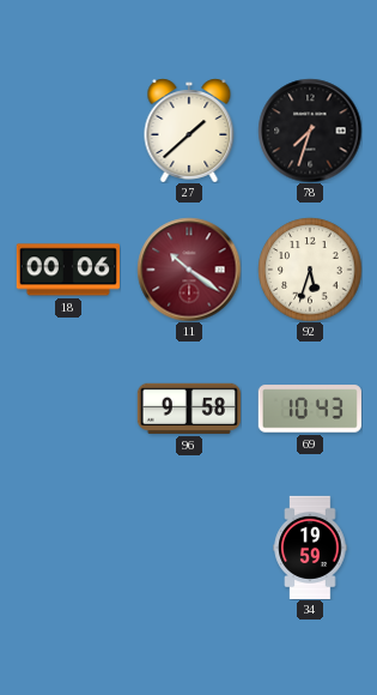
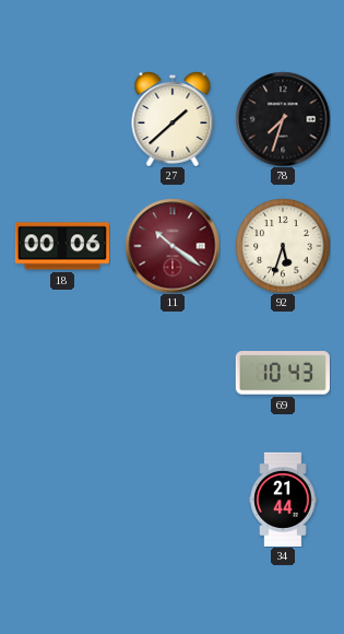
96: 9:58 -> none
34: 19:59 -> 21:44
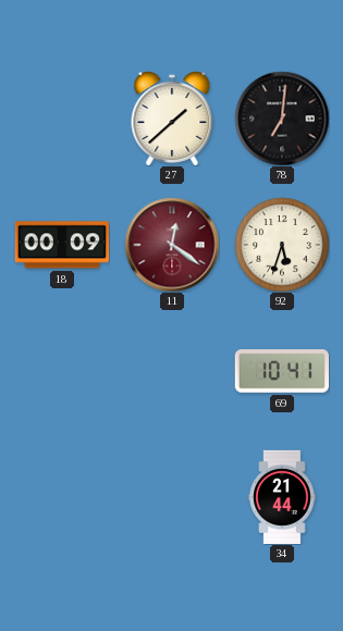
78: 7:33 -> 7:01
18: 00:06 -> 00:09
11: 10:21 -> 12:21
69: 10:43 -> 10:41
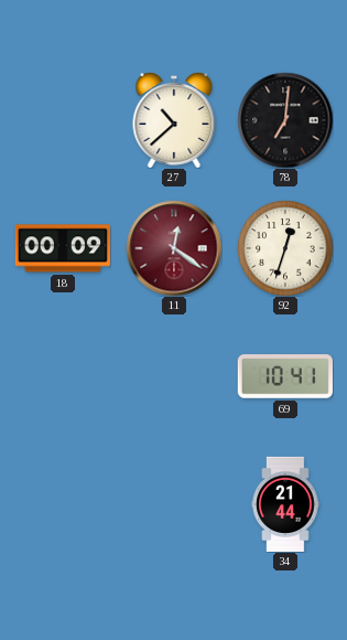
27: 1:38 -> 10:38
92: 5:33 -> 12:33
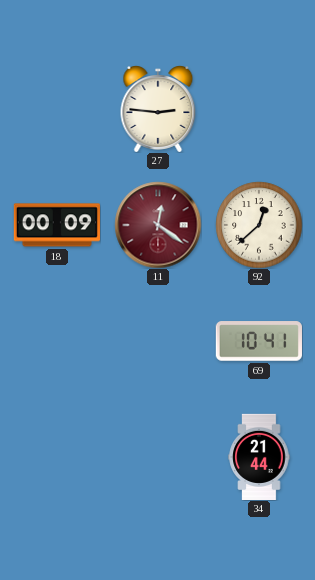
27: 10:38 -> 2:46
78: 7:01 -> none
92: 12:33 -> 12:38
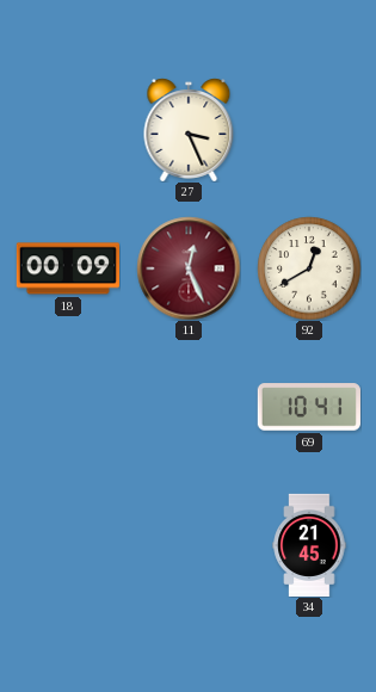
27: 2:46 -> 3:26
11: 12:21 -> 12:26
92: 12:38 -> 12:40
34: 21:44 -> 21:45
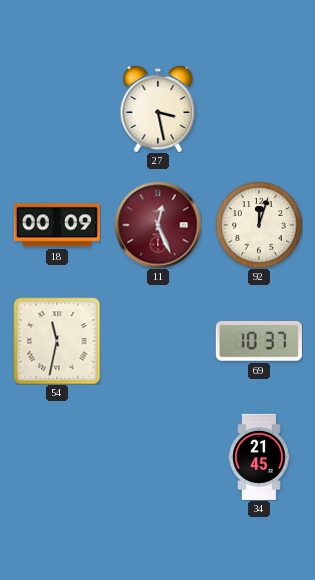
27: 3:26 -> 3:28
92: 12:40 -> 12:03
54: none -> 11:32
69: 10:41 -> 10:37
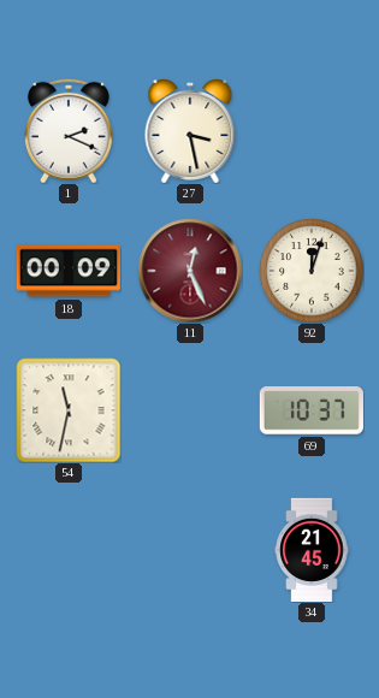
1: none -> 2:19
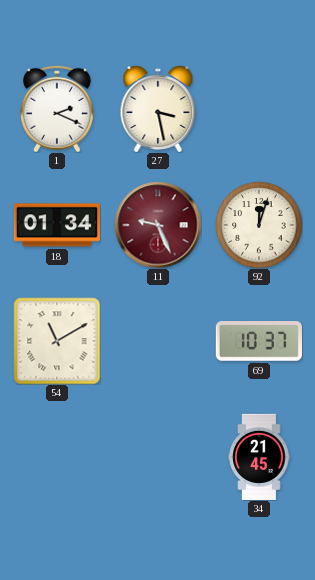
18: 00:09 -> 01:34
11: 12:26 -> 9:26
54: 11:32 -> 11:10
